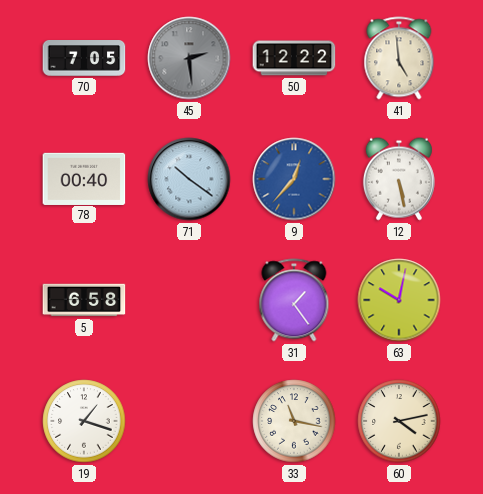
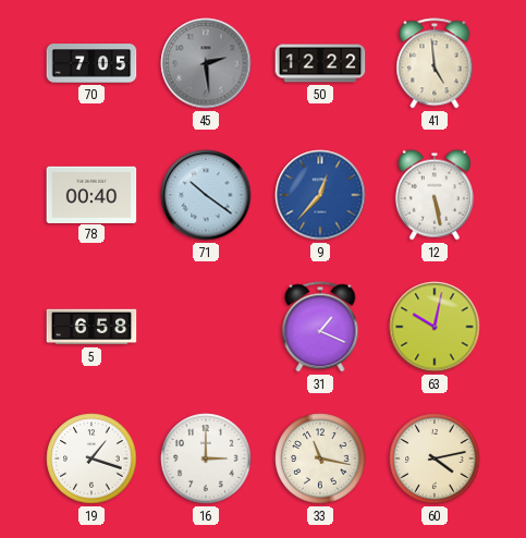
31: 1:24 -> 1:19
16: none -> 3:00
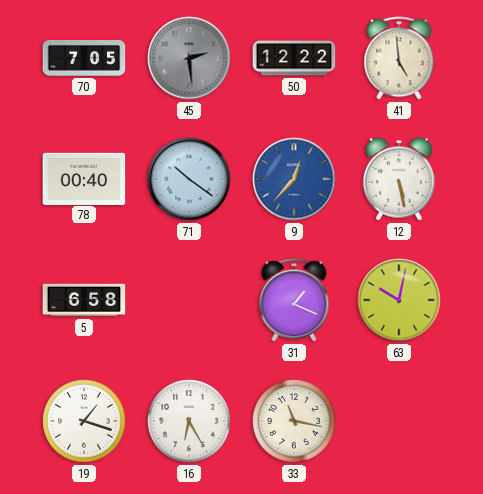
16: 3:00 -> 6:25
60: 4:13 -> none
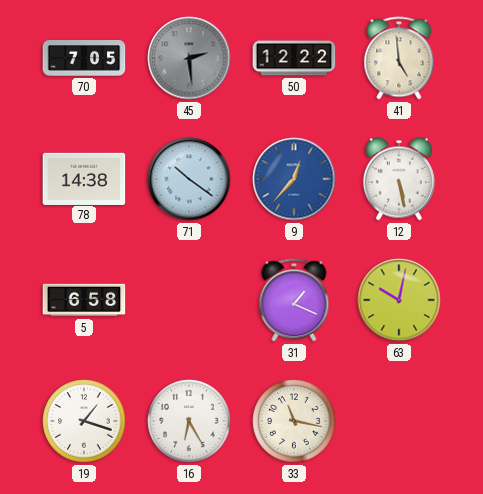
78: 00:40 -> 14:38
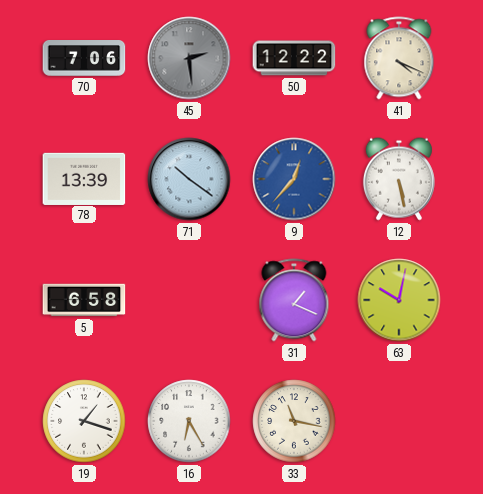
70: 7:05 -> 7:06
41: 4:59 -> 4:19
78: 14:38 -> 13:39
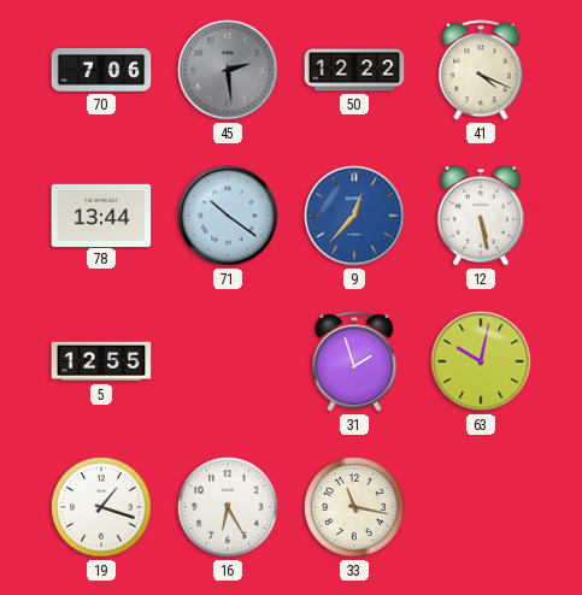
78: 13:39 -> 13:44
5: 6:58 -> 12:55
31: 1:19 -> 1:57
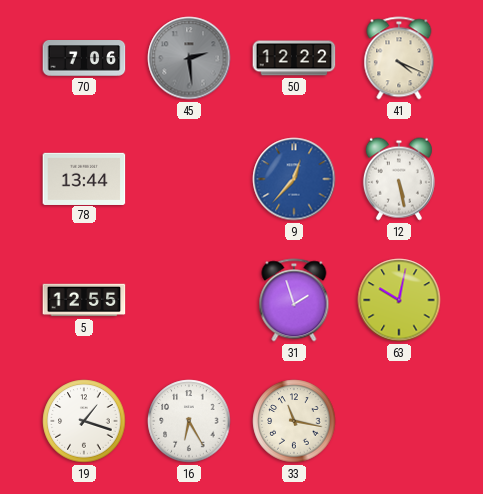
71: 10:21 -> none
